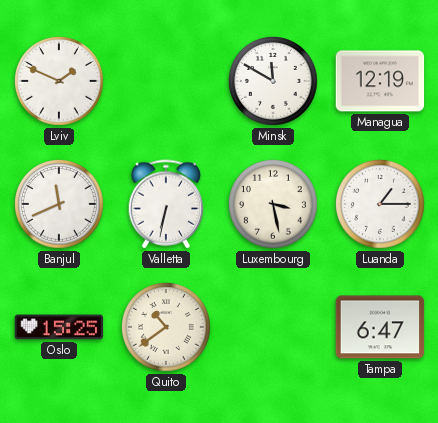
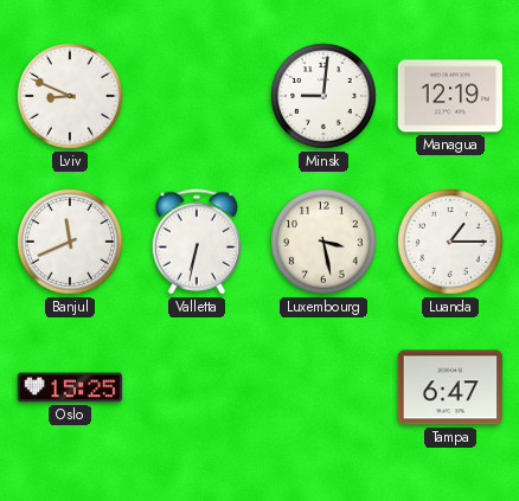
Lviv: 1:49 -> 8:49
Minsk: 11:50 -> 9:01
Quito: 10:39 -> none
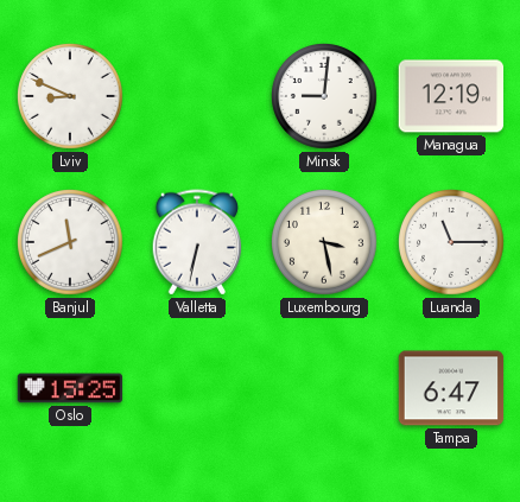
Luanda: 1:15 -> 11:15
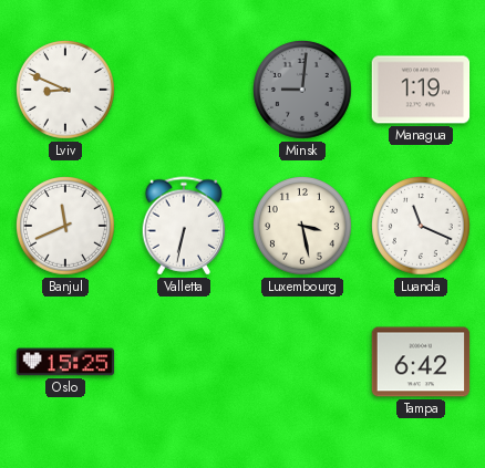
Minsk dial: white -> grey
Managua: 12:19 -> 1:19
Luanda: 11:15 -> 11:19
Tampa: 6:47 -> 6:42
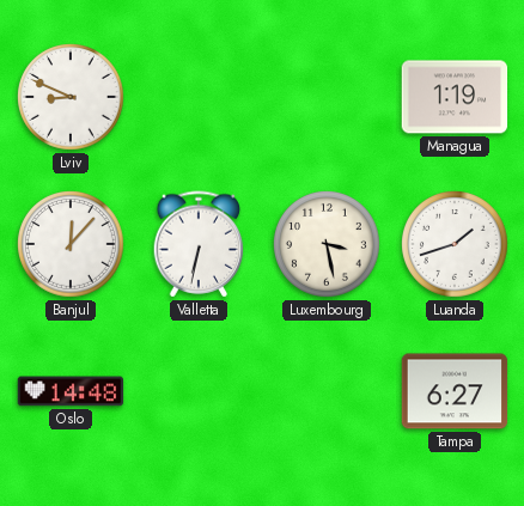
Minsk: 9:01 -> none
Banjul: 11:41 -> 12:07
Luanda: 11:19 -> 1:42
Oslo: 15:25 -> 14:48
Tampa: 6:42 -> 6:27
